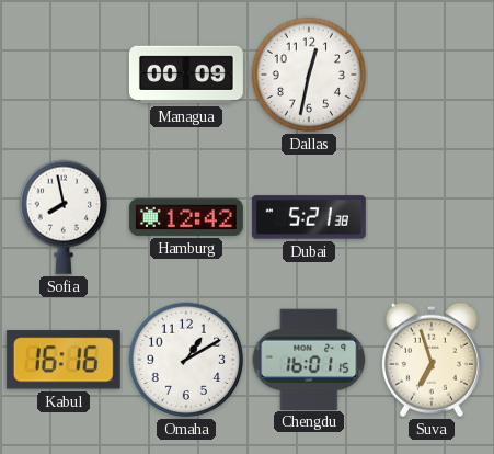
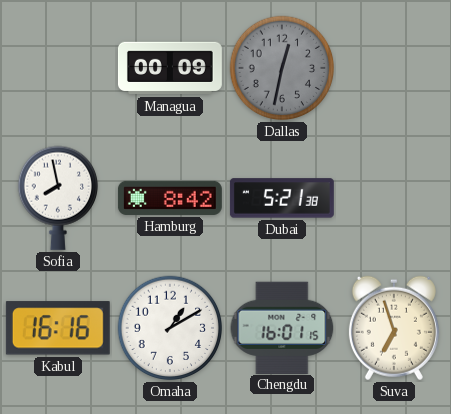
Dallas dial: white -> grey
Hamburg: 12:42 -> 8:42
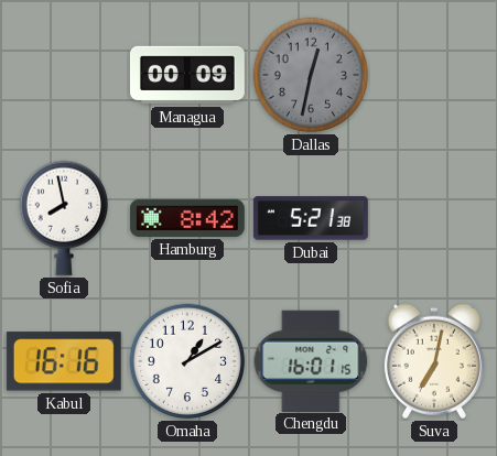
Suva: 6:57 -> 7:02
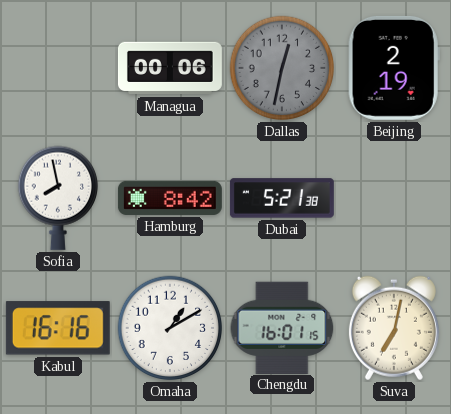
Managua: 00:09 -> 00:06
Beijing: none -> 2:19
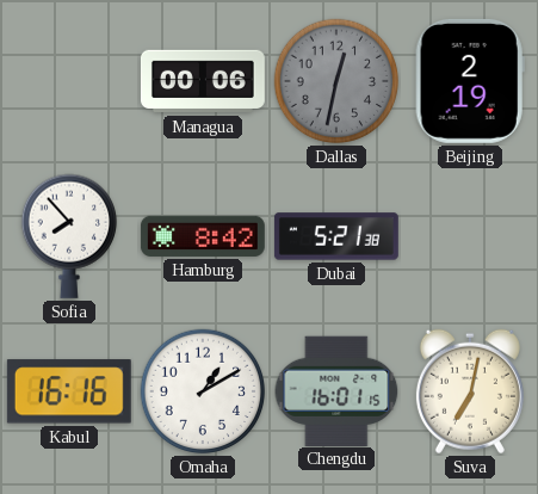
Sofia: 7:58 -> 7:53
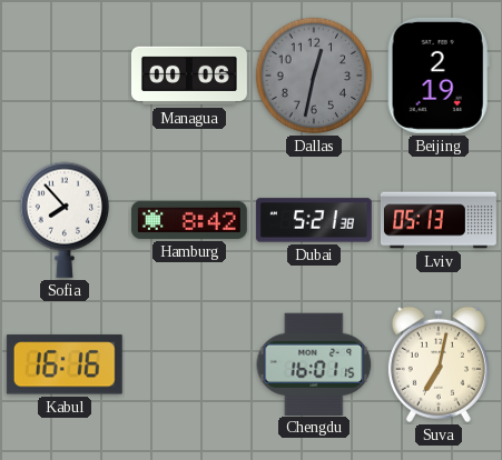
Lviv: none -> 05:13
Omaha: 1:10 -> none
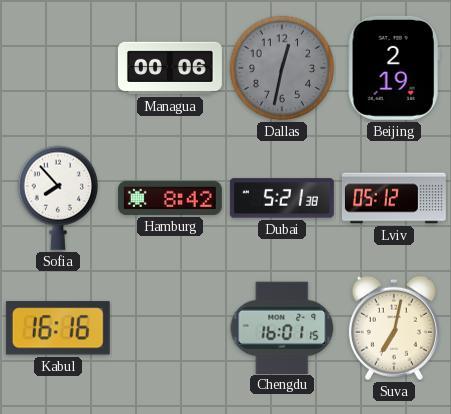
Lviv: 05:13 -> 05:12
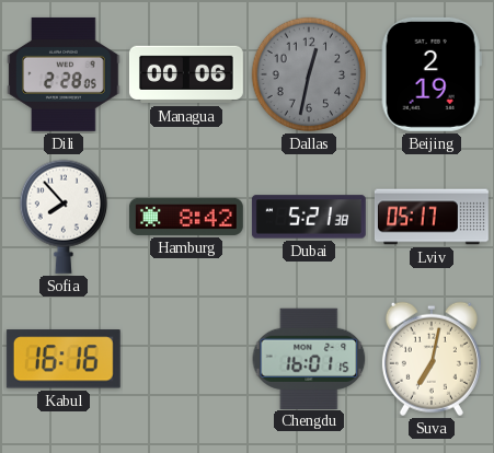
Dili: none -> 2:28
Lviv: 05:12 -> 05:17
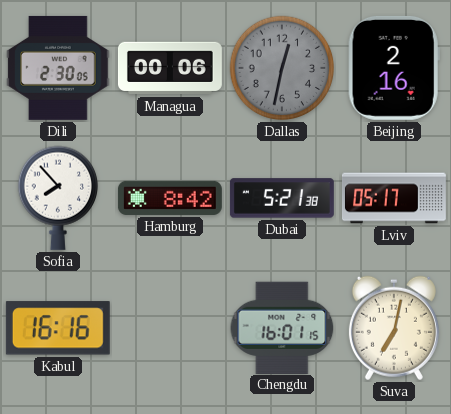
Dili: 2:28 -> 2:30
Beijing: 2:19 -> 2:16
